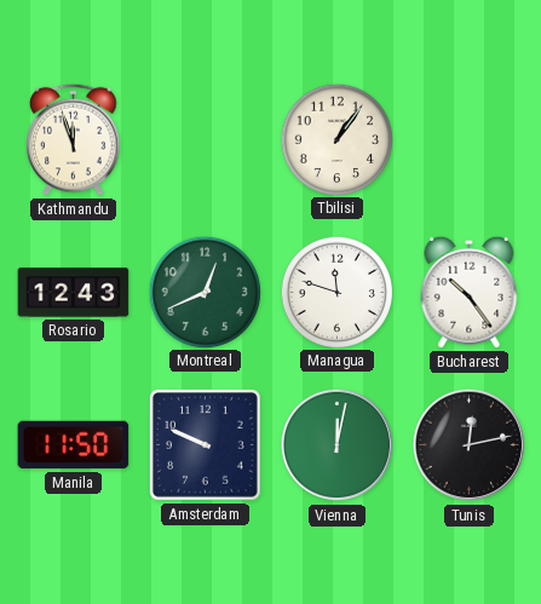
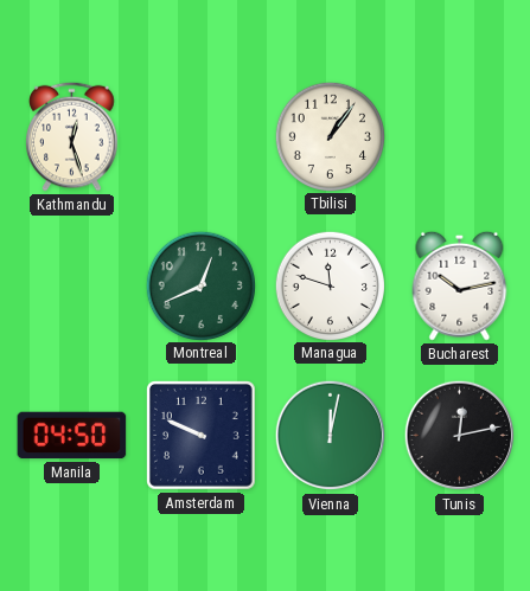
Kathmandu: 11:57 -> 12:27
Rosario: 12:43 -> none
Bucharest: 10:24 -> 10:13
Manila: 11:50 -> 04:50
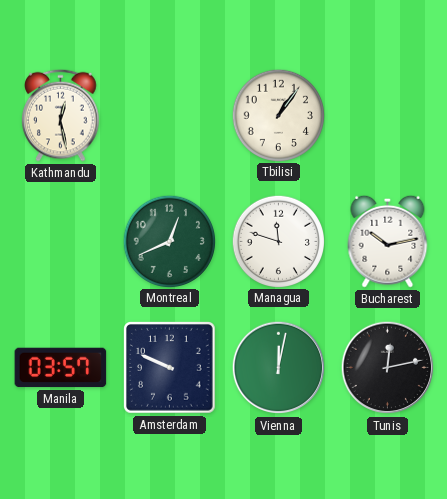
Kathmandu: 12:27 -> 12:28
Manila: 04:50 -> 03:57
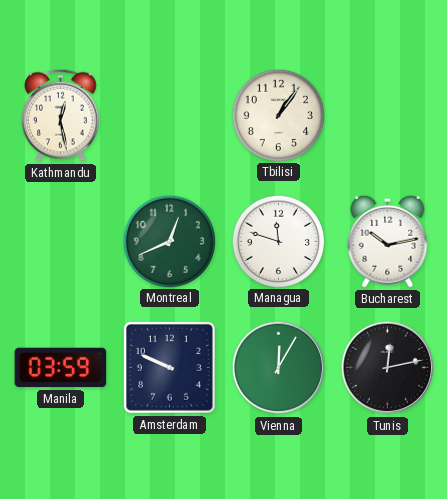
Manila: 03:57 -> 03:59
Vienna: 12:02 -> 12:05
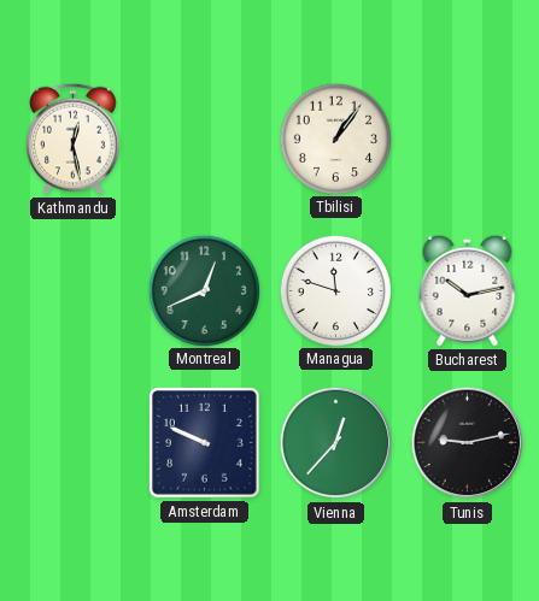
Manila: 03:59 -> none
Vienna: 12:05 -> 12:37
Tunis: 12:13 -> 9:13
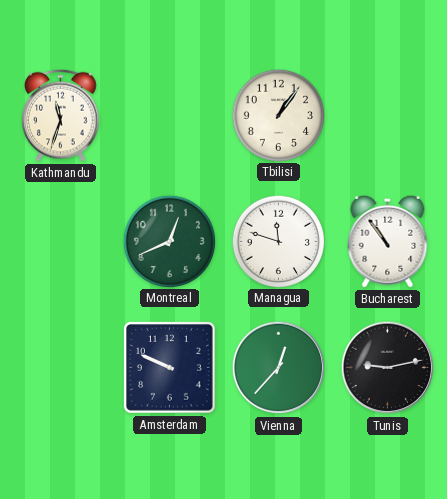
Kathmandu: 12:28 -> 11:33
Bucharest: 10:13 -> 10:54
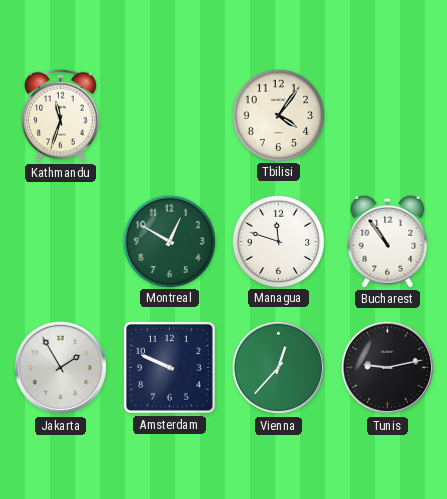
Tbilisi: 1:06 -> 4:06
Montreal: 12:41 -> 12:50
Jakarta: none -> 1:55
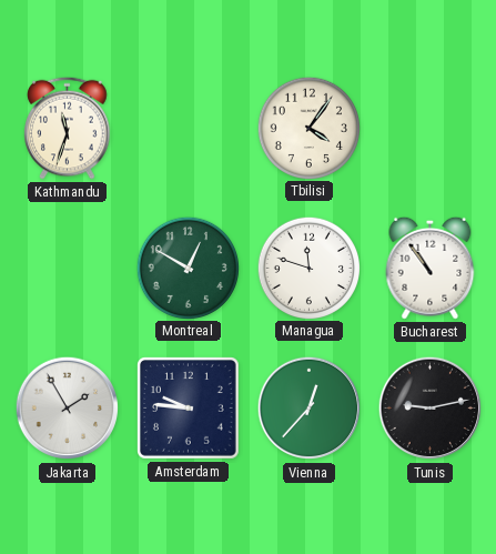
Amsterdam: 9:49 -> 9:46
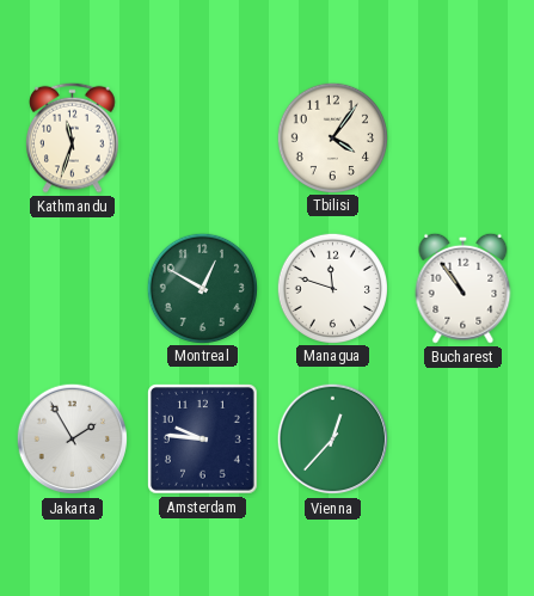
Tunis: 9:13 -> none
